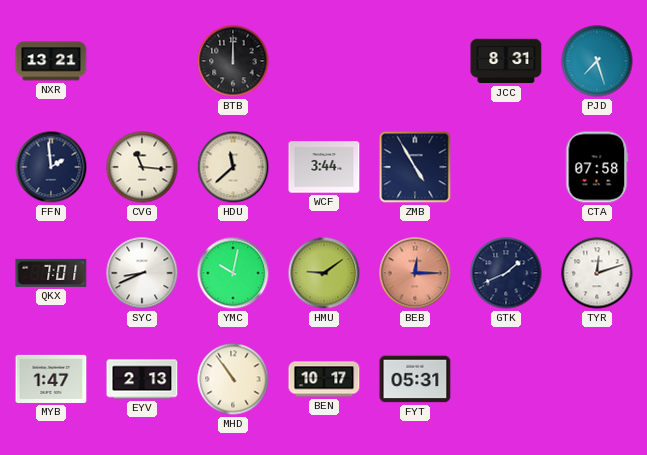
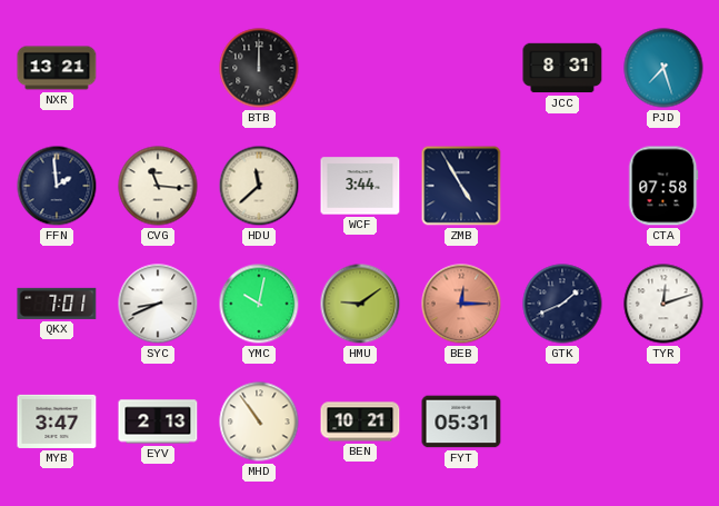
MYB: 1:47 -> 3:47
BEN: 10:17 -> 10:21
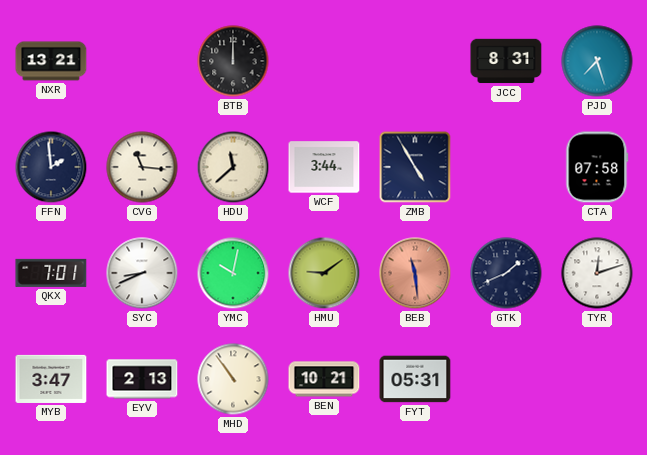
BEB: 12:15 -> 11:29
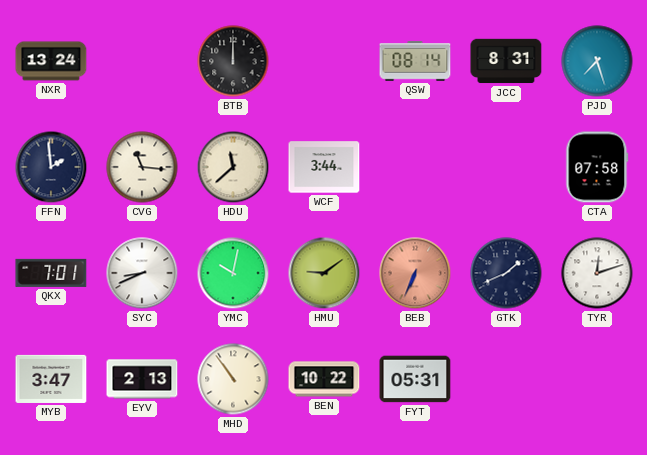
NXR: 13:21 -> 13:24
QSW: none -> 08:14
ZMB: 4:55 -> none
BEB: 11:29 -> 6:34
BEN: 10:21 -> 10:22
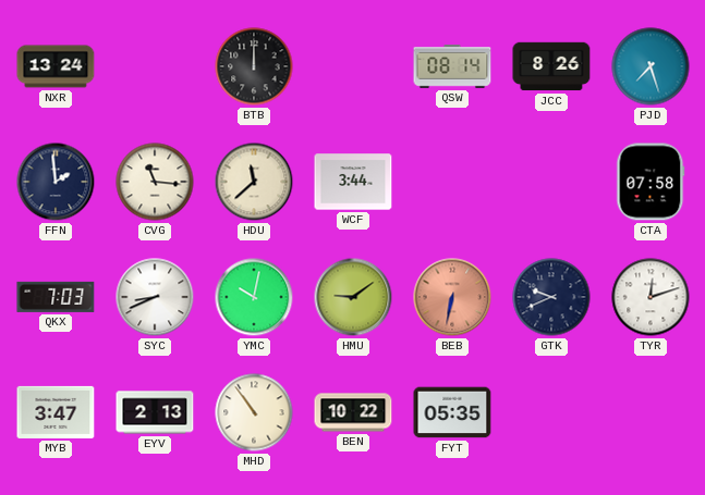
JCC: 8:31 -> 8:26
QKX: 7:01 -> 7:03
BEB: 6:34 -> 6:32
GTK: 1:41 -> 9:41
FYT: 05:31 -> 05:35
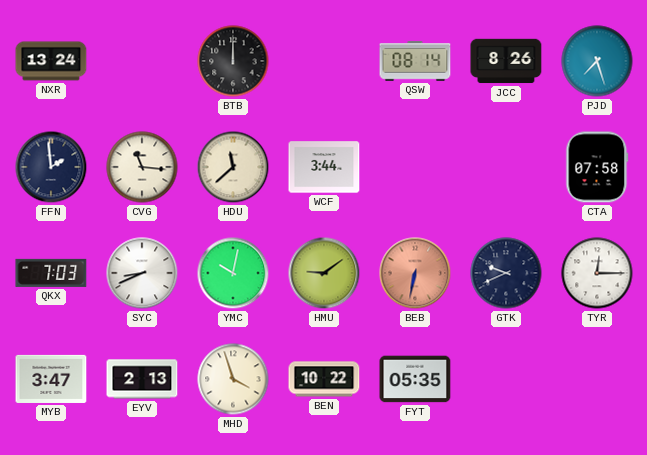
TYR: 12:12 -> 12:15
MHD: 10:54 -> 3:57
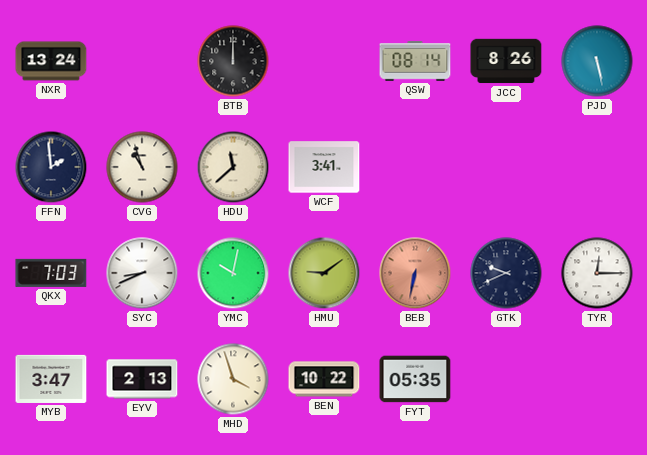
PJD: 7:27 -> 5:28
CVG: 11:16 -> 10:57
WCF: 3:44 -> 3:41
CTA: 07:58 -> none
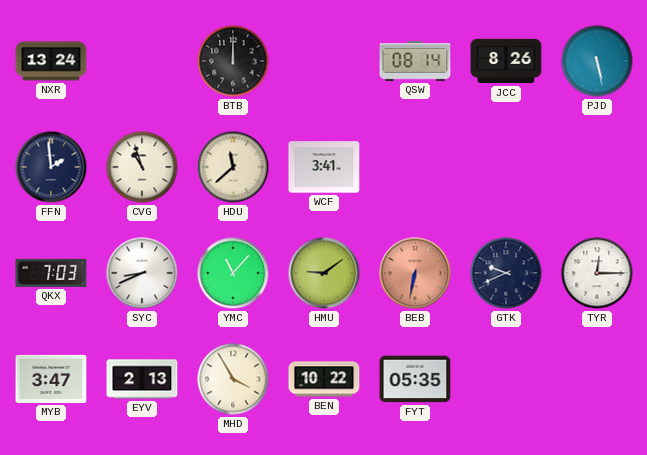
YMC: 10:02 -> 11:07
MHD: 3:57 -> 3:55
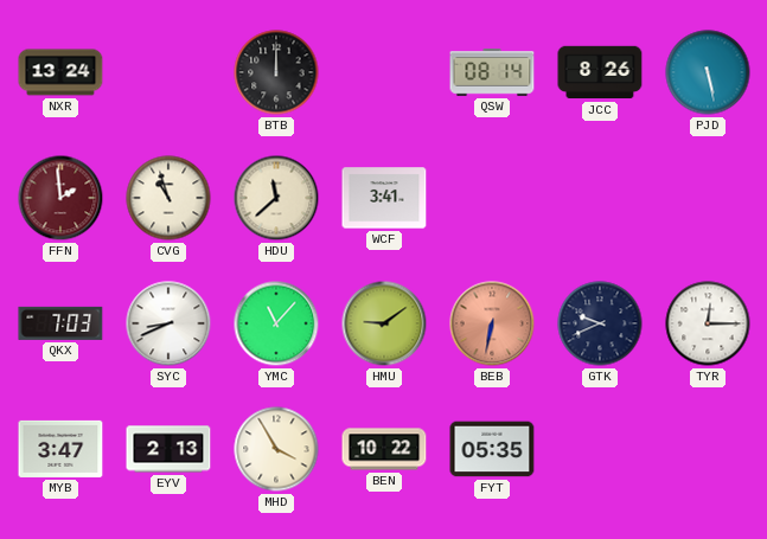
FFN dial: navy -> burgundy
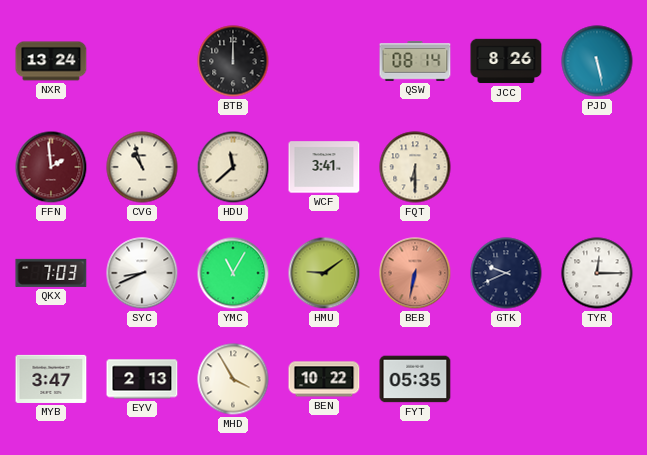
FQT: none -> 6:30
YMC: 11:07 -> 11:05
